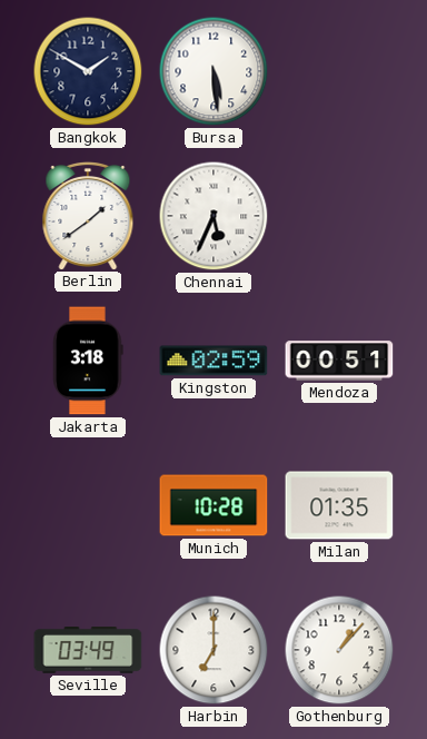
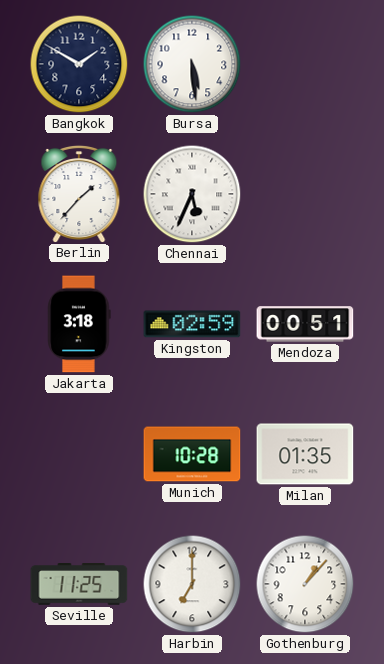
Berlin: 1:39 -> 1:37
Seville: 03:49 -> 11:25
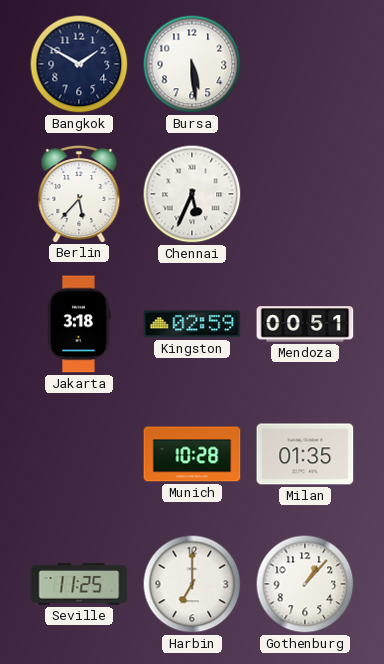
Berlin: 1:37 -> 5:37
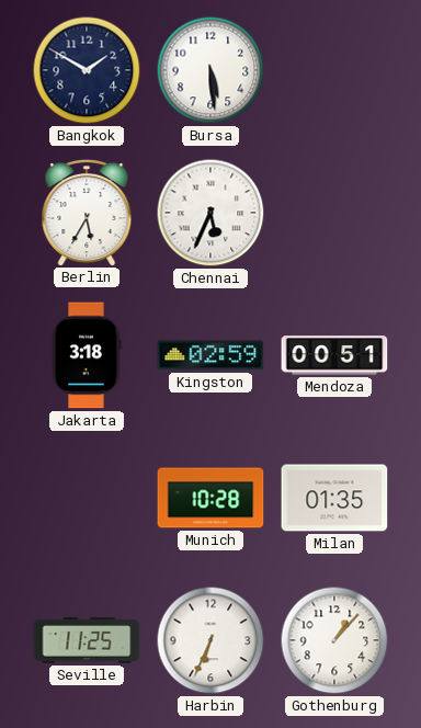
Berlin: 5:37 -> 5:35
Harbin: 7:00 -> 6:34
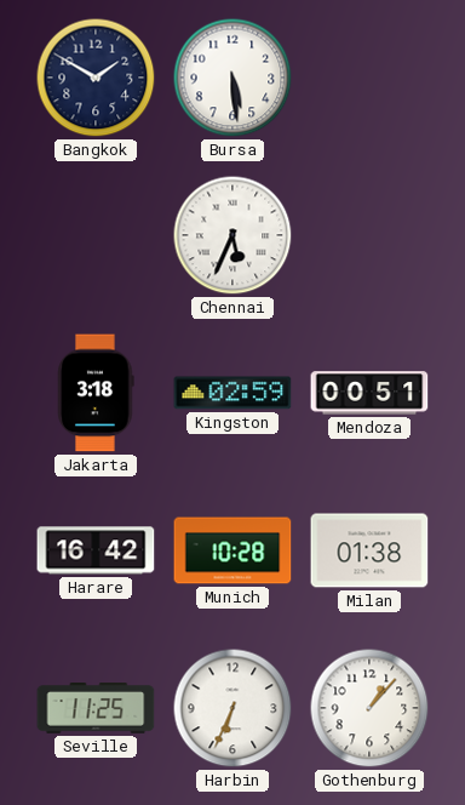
Berlin: 5:35 -> none
Harare: none -> 16:42
Milan: 01:35 -> 01:38
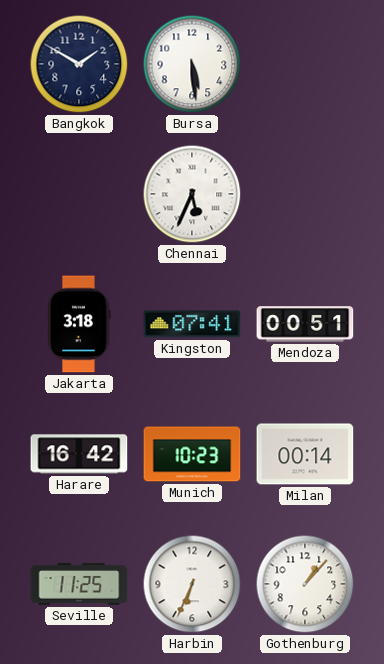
Kingston: 02:59 -> 07:41
Munich: 10:28 -> 10:23
Milan: 01:38 -> 00:14
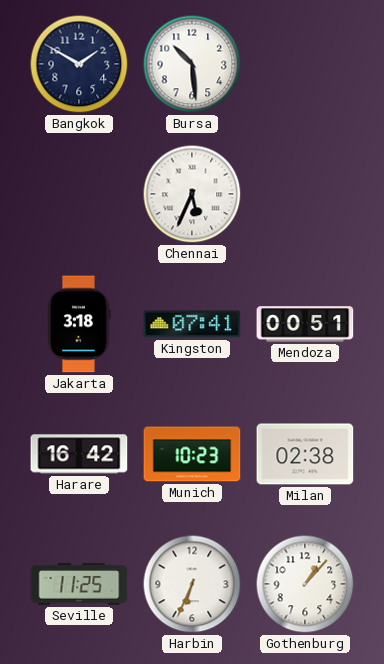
Bursa: 5:29 -> 10:29
Milan: 00:14 -> 02:38
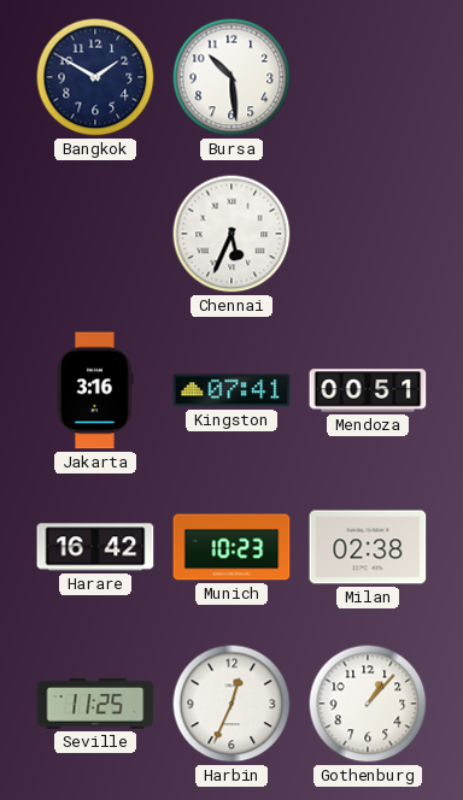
Jakarta: 3:18 -> 3:16
Harbin: 6:34 -> 12:34
